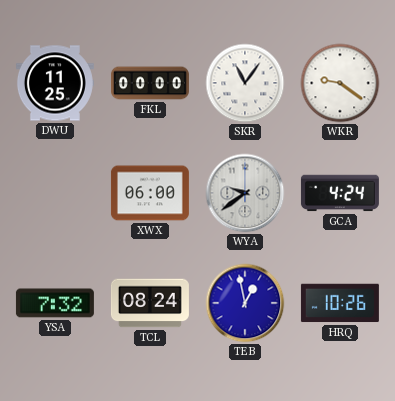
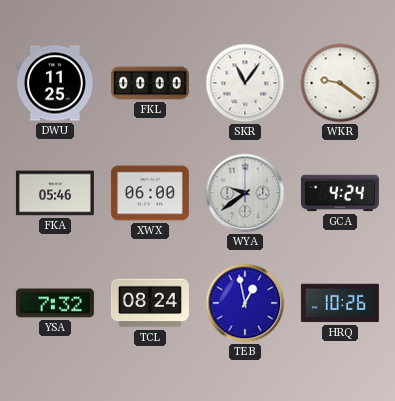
FKA: none -> 05:46
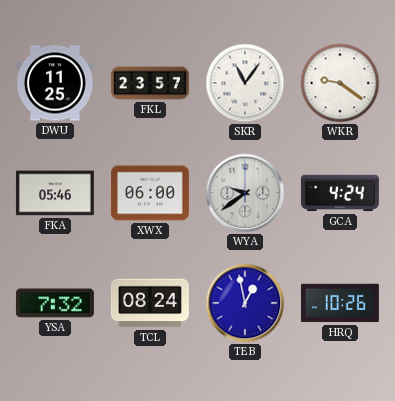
FKL: 00:00 -> 23:57
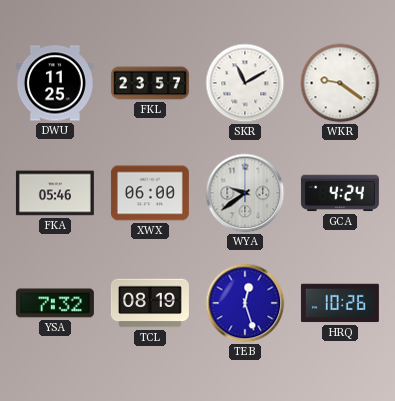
SKR: 11:06 -> 11:10
TCL: 08:24 -> 08:19
TEB: 12:58 -> 12:27
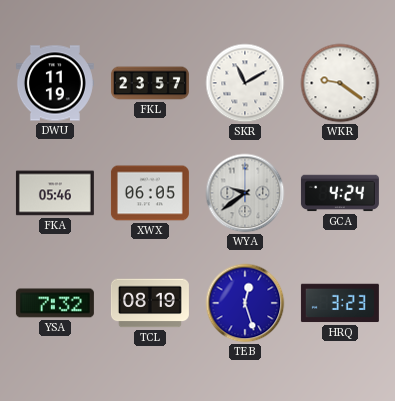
DWU: 11:25 -> 11:19
XWX: 06:00 -> 06:05
HRQ: 10:26 -> 3:23
